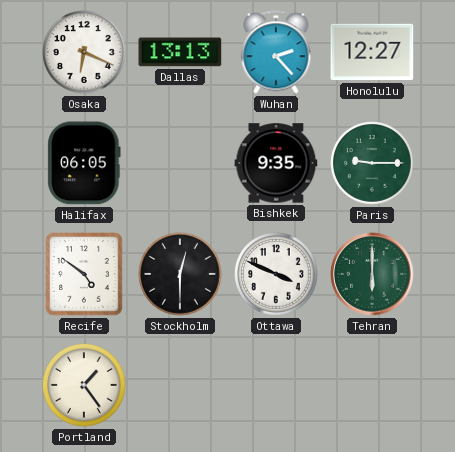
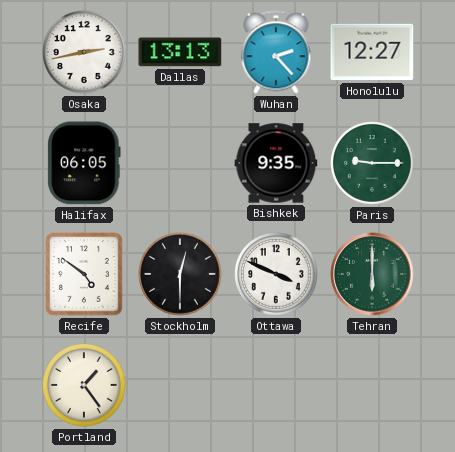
Osaka: 6:19 -> 2:43
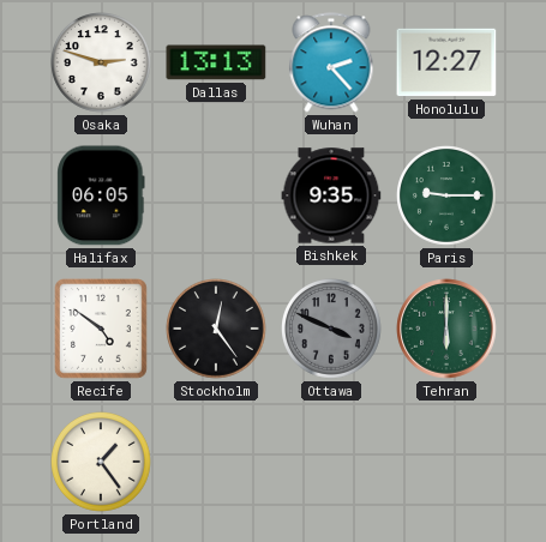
Osaka: 2:43 -> 2:48
Stockholm: 12:30 -> 12:24
Ottawa dial: white -> grey
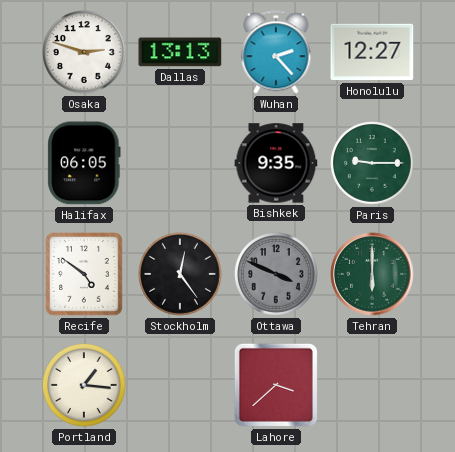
Portland: 1:24 -> 1:16
Lahore: none -> 3:38
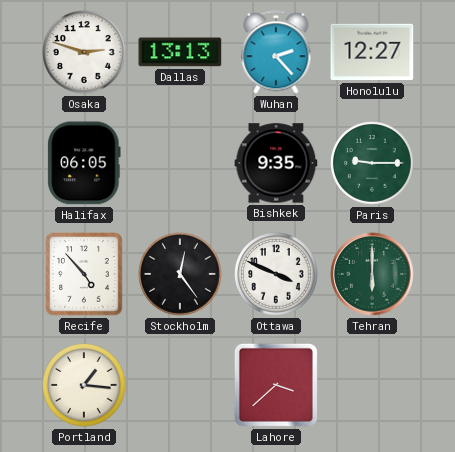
Recife: 4:51 -> 4:53
Ottawa dial: grey -> white
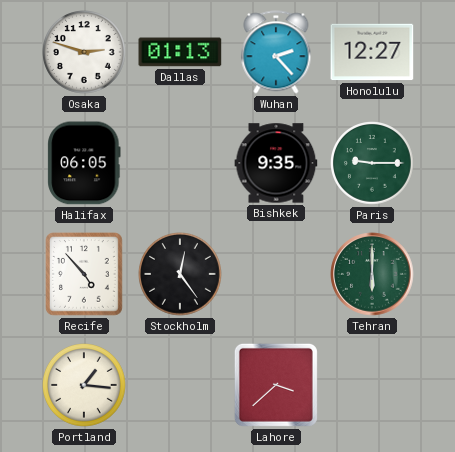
Dallas: 13:13 -> 01:13
Ottawa: 3:49 -> none
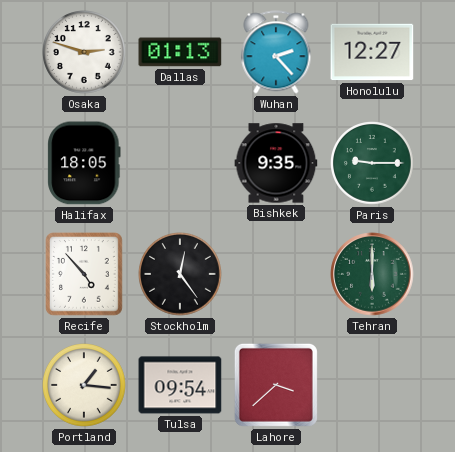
Halifax: 06:05 -> 18:05
Tulsa: none -> 09:54
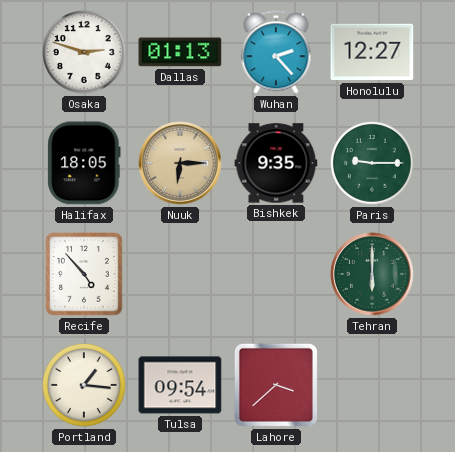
Nuuk: none -> 6:15
Stockholm: 12:24 -> none
